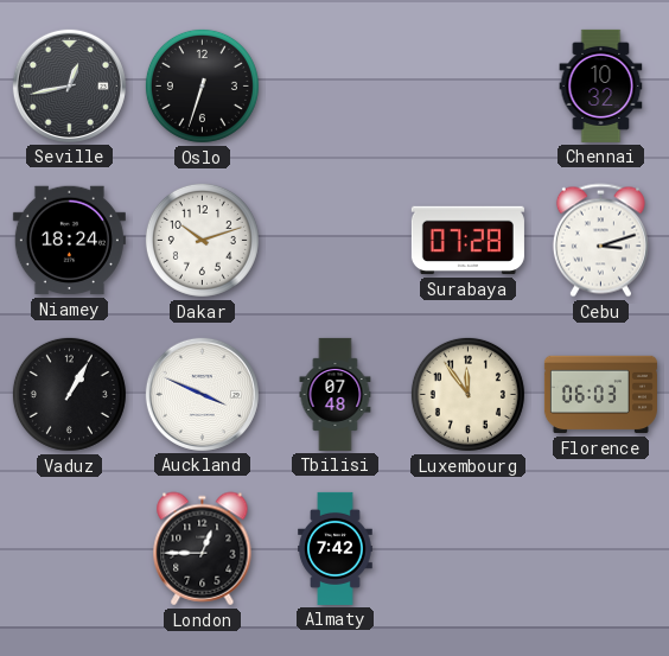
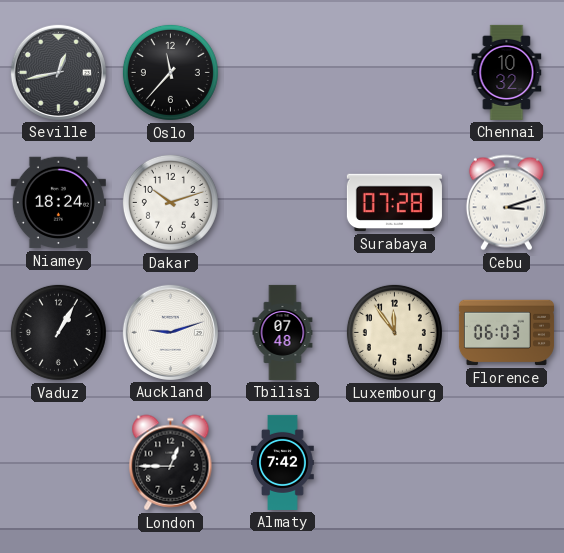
Oslo: 6:33 -> 11:37
Auckland: 3:49 -> 9:12
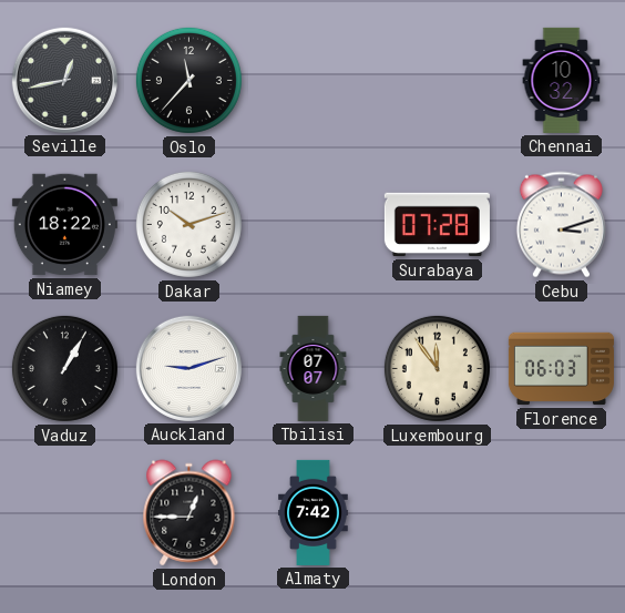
Niamey: 18:24 -> 18:22
Tbilisi: 07:48 -> 07:07
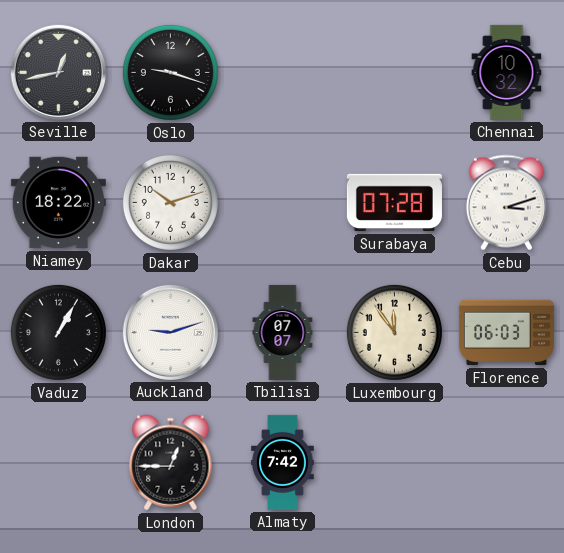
Oslo: 11:37 -> 9:18
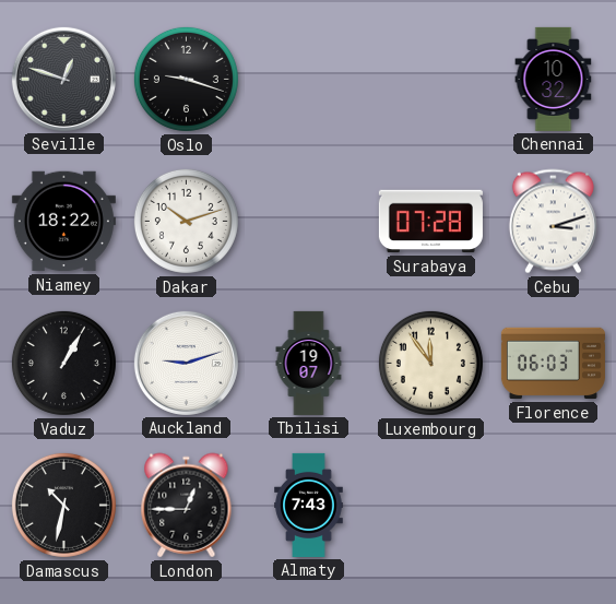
Seville: 12:43 -> 12:48
Tbilisi: 07:07 -> 19:07
Damascus: none -> 10:32
Almaty: 7:42 -> 7:43
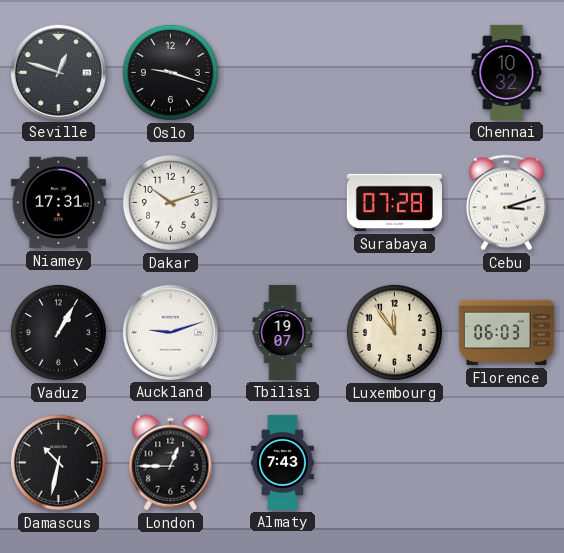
Niamey: 18:22 -> 17:31
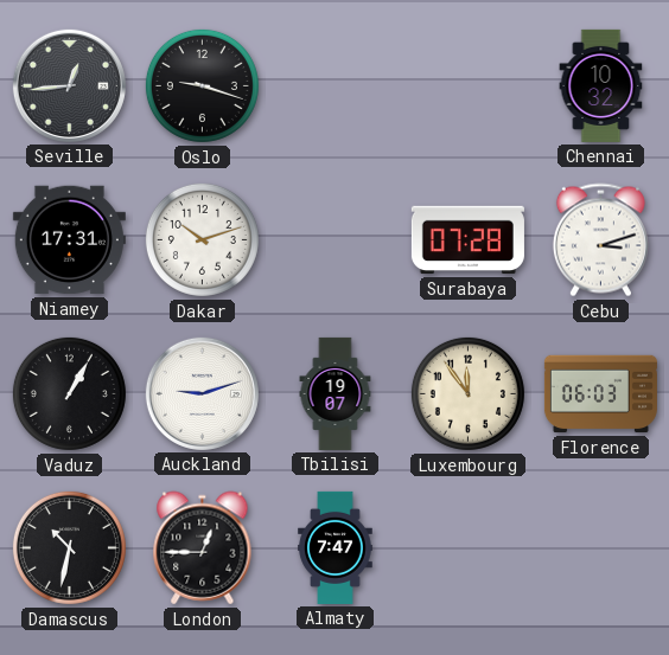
Seville: 12:48 -> 12:44
Almaty: 7:43 -> 7:47
